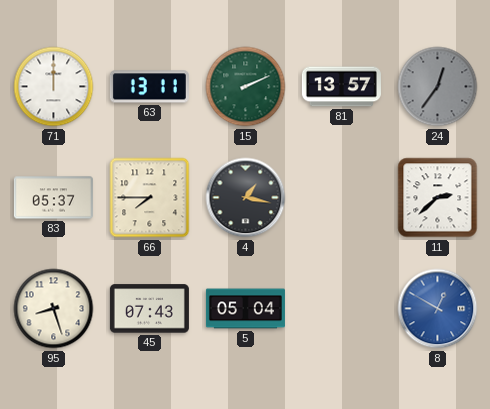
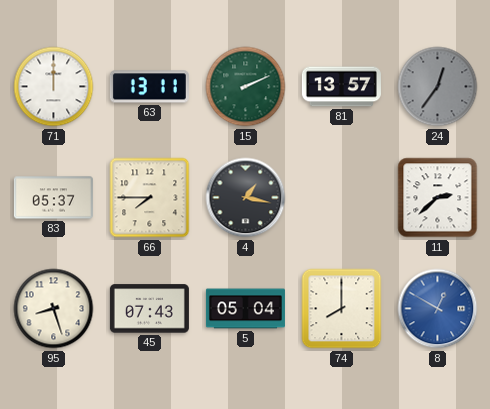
74: none -> 8:00
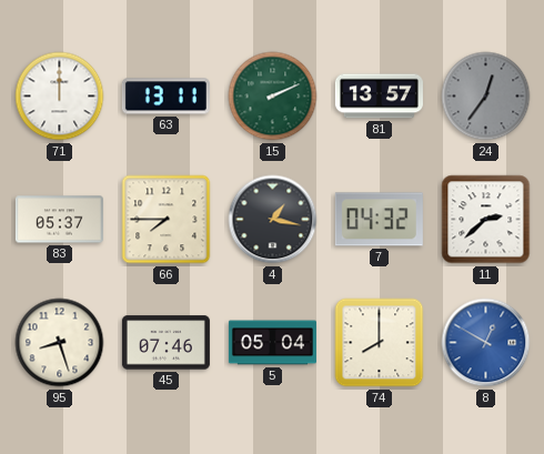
7: none -> 04:32
45: 07:43 -> 07:46
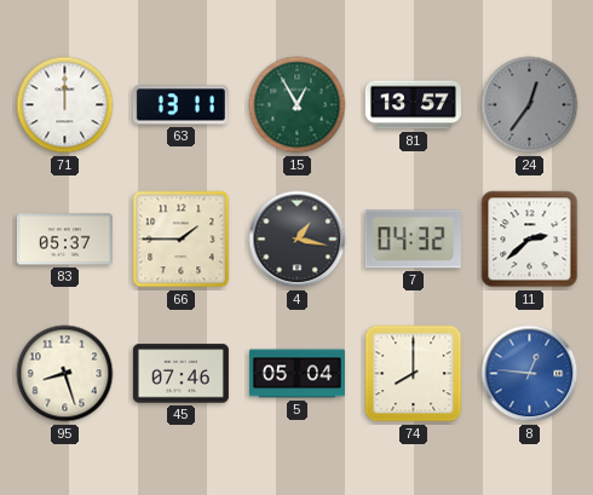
15: 2:11 -> 12:55
66: 7:45 -> 1:45
8: 12:50 -> 12:46
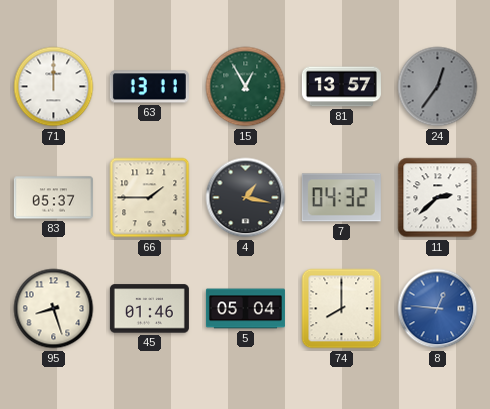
45: 07:46 -> 01:46
